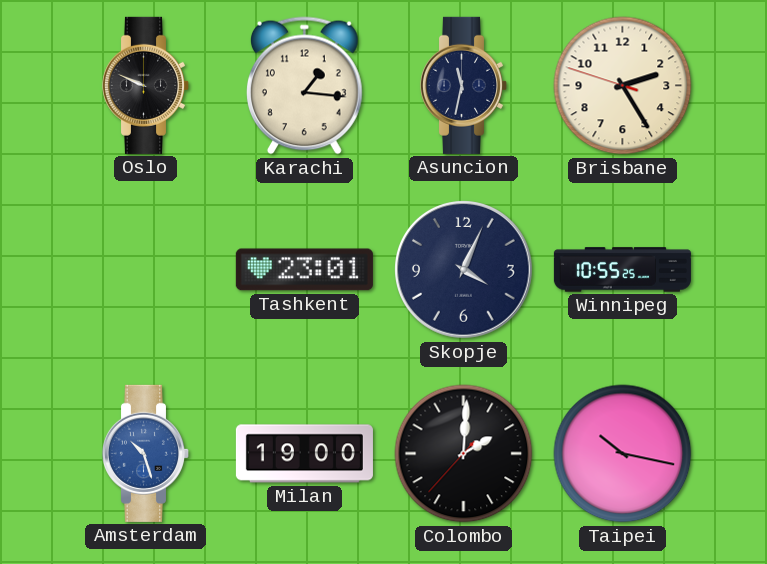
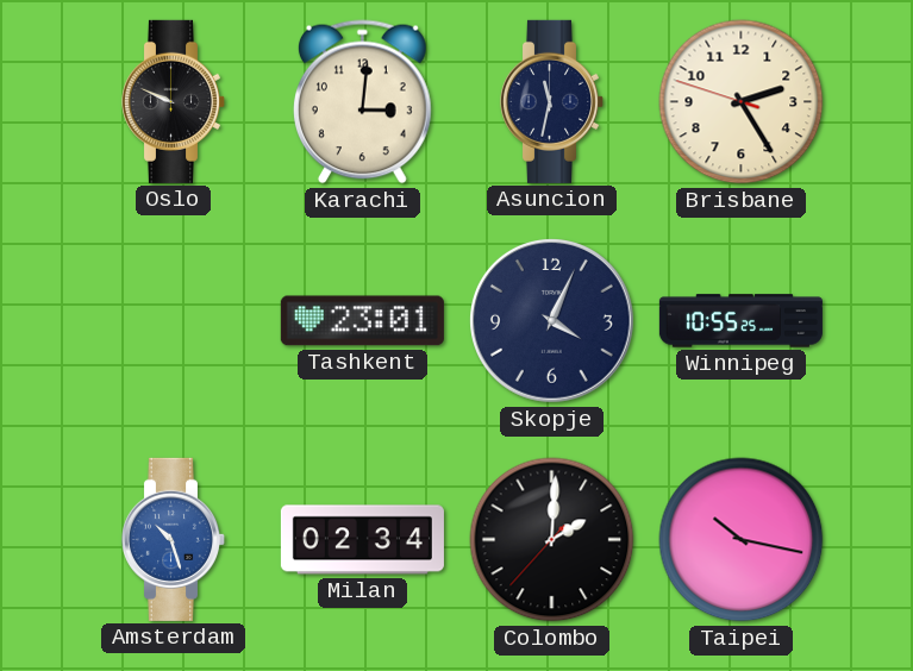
Karachi: 1:16 -> 3:01
Milan: 19:00 -> 02:34
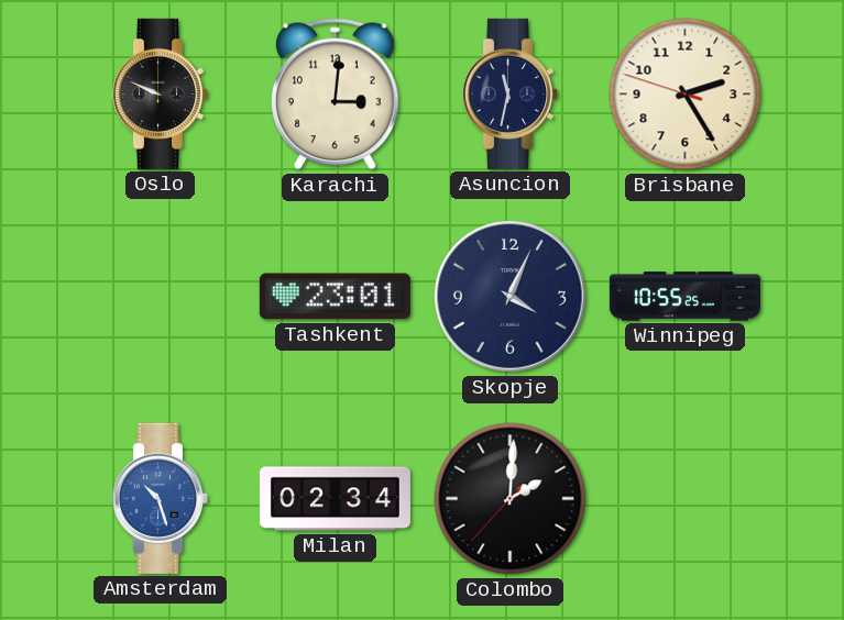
Taipei: 10:17 -> none
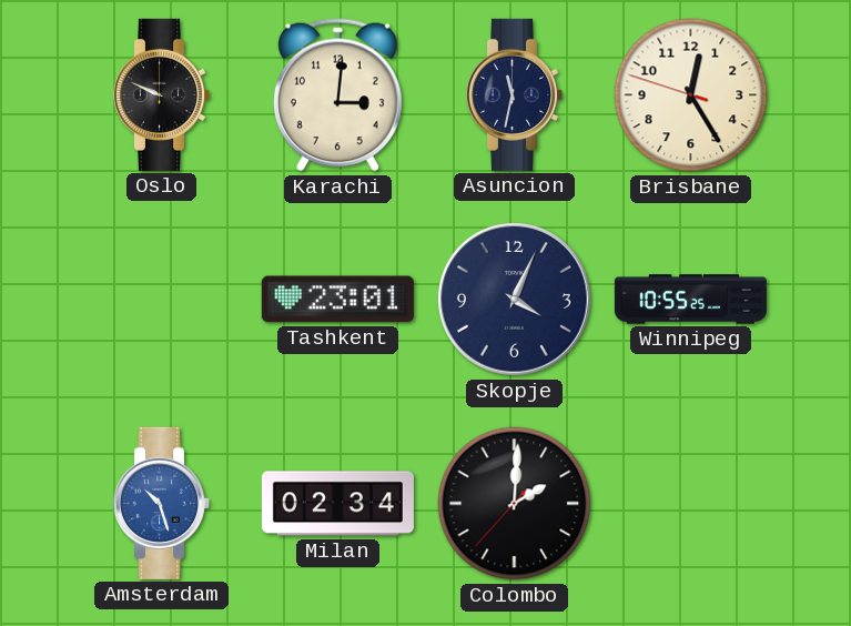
Brisbane: 2:24 -> 12:24
